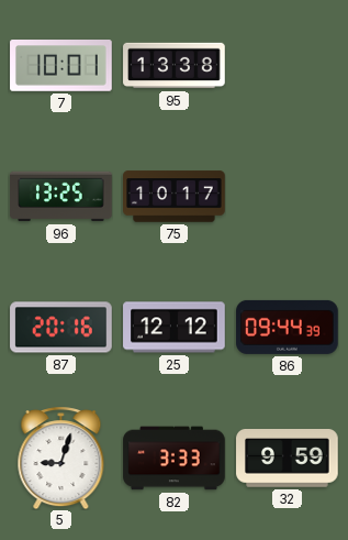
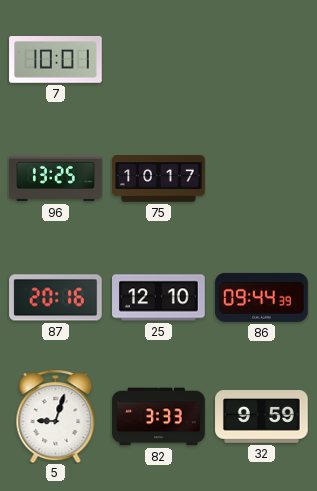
95: 13:38 -> none
25: 12:12 -> 12:10
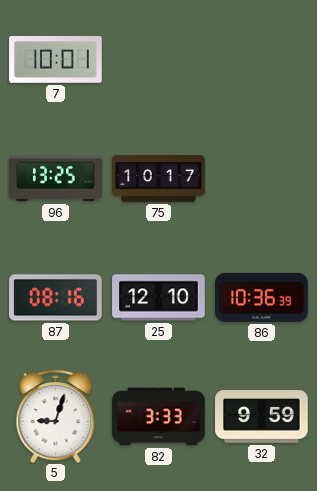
87: 20:16 -> 08:16
86: 09:44 -> 10:36
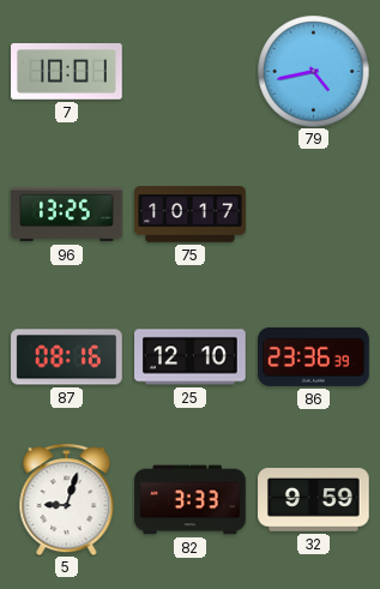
79: none -> 4:43
86: 10:36 -> 23:36
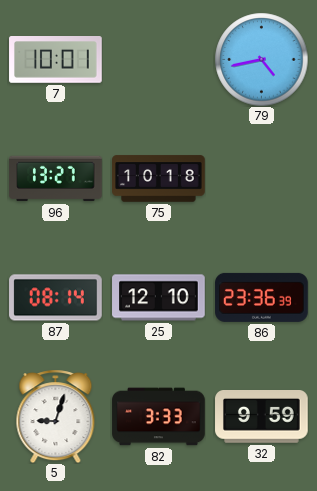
96: 13:25 -> 13:27
75: 10:17 -> 10:18
87: 08:16 -> 08:14
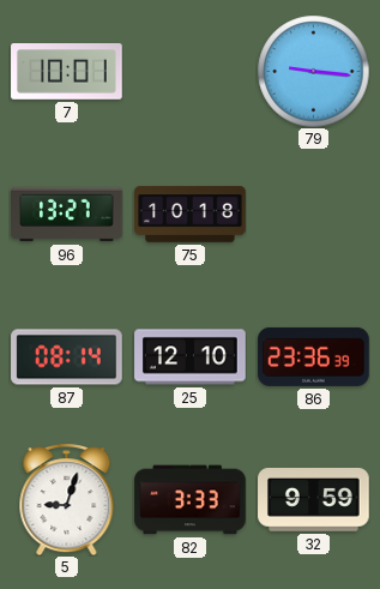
79: 4:43 -> 9:16
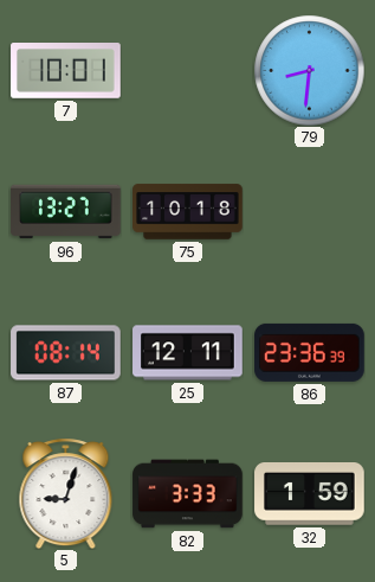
79: 9:16 -> 8:31
25: 12:10 -> 12:11
32: 9:59 -> 1:59
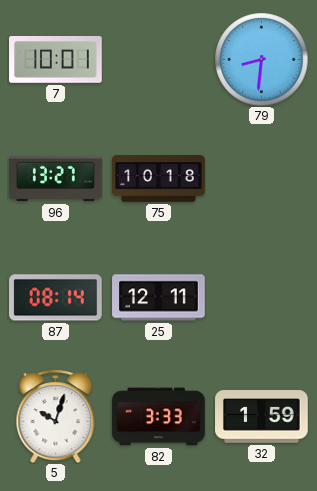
86: 23:36 -> none
5: 9:03 -> 10:03
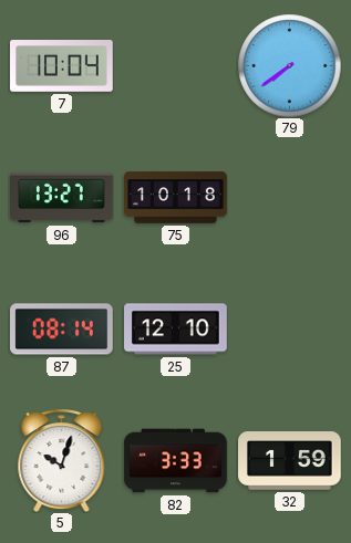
7: 10:01 -> 10:04
79: 8:31 -> 7:39
25: 12:11 -> 12:10
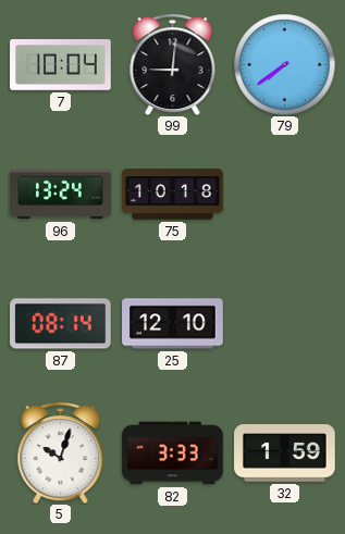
99: none -> 9:01
96: 13:27 -> 13:24
